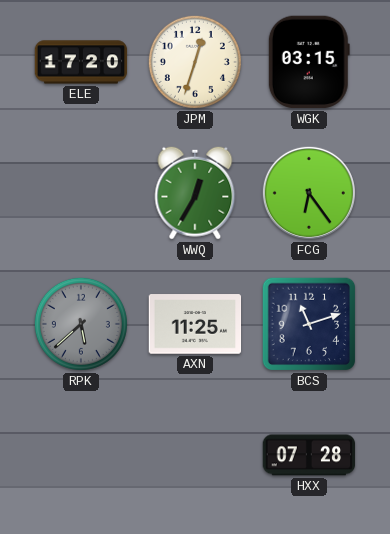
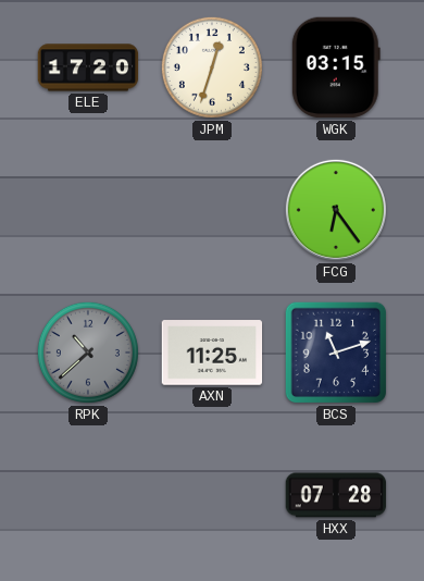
WWQ: 12:35 -> none
RPK: 5:38 -> 10:38
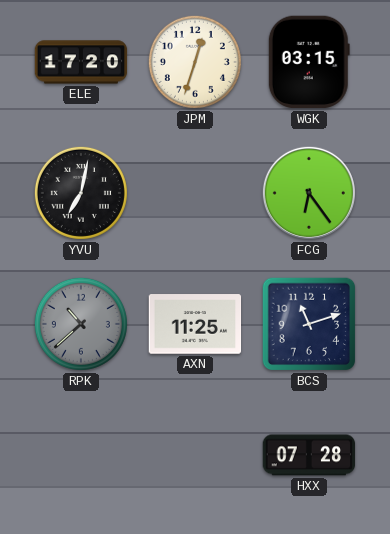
YVU: none -> 7:02
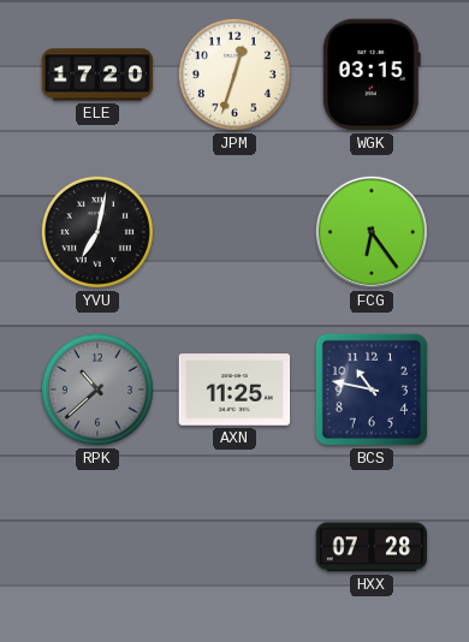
BCS: 11:12 -> 10:47
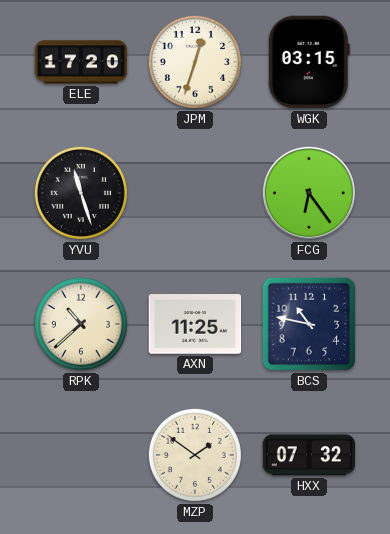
YVU: 7:02 -> 11:27
RPK dial: grey -> cream
MZP: none -> 1:51
HXX: 07:28 -> 07:32
